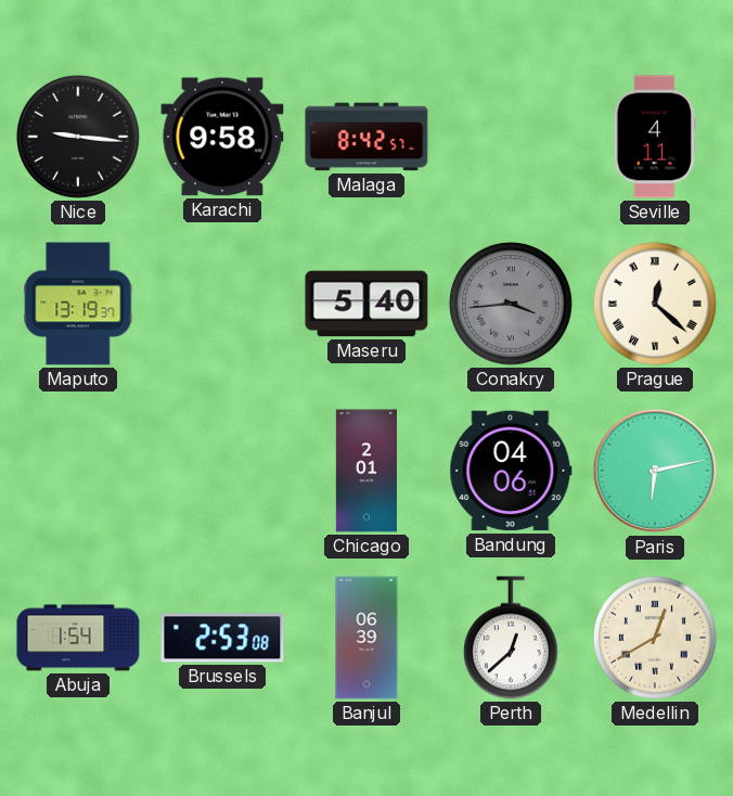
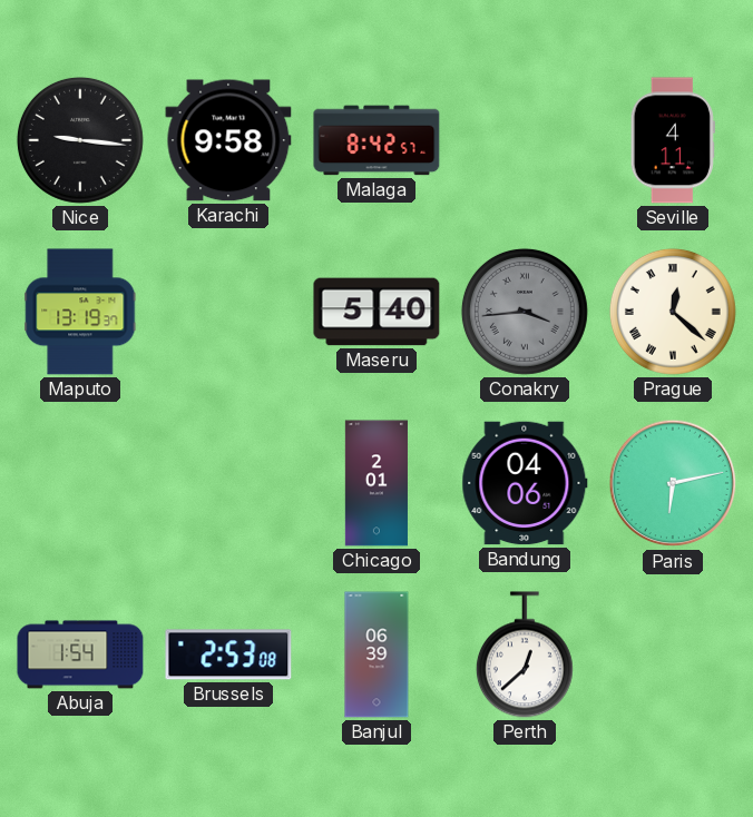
Medellin: 12:40 -> none
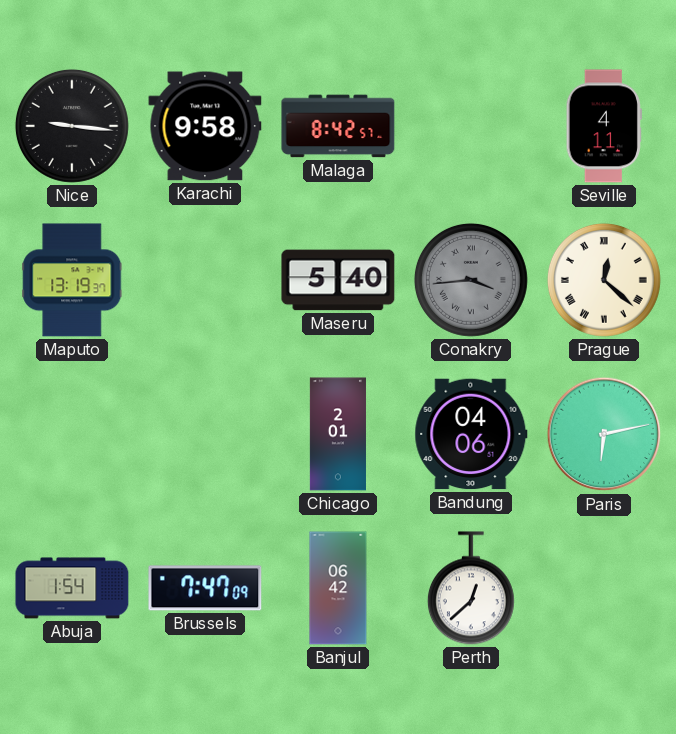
Brussels: 2:53 -> 7:47
Banjul: 06:39 -> 06:42
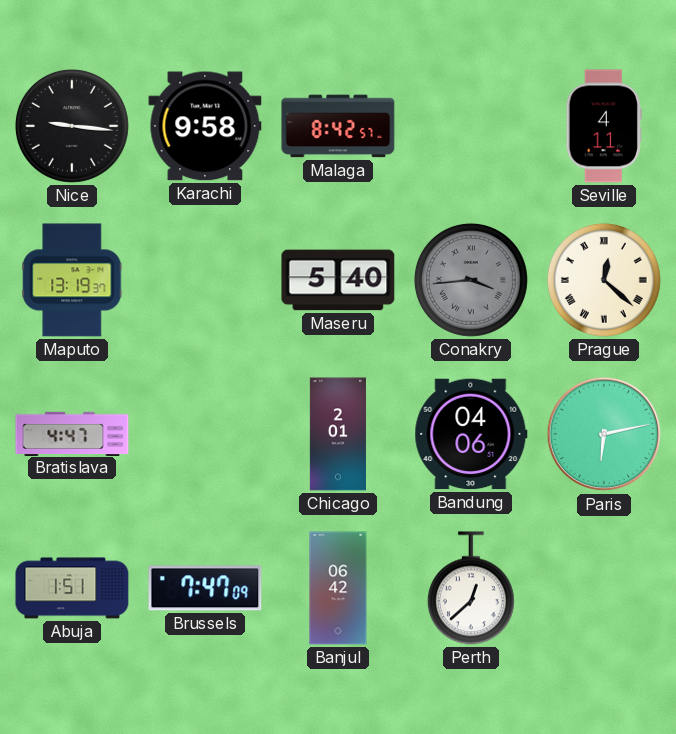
Bratislava: none -> 4:47
Abuja: 1:54 -> 1:51
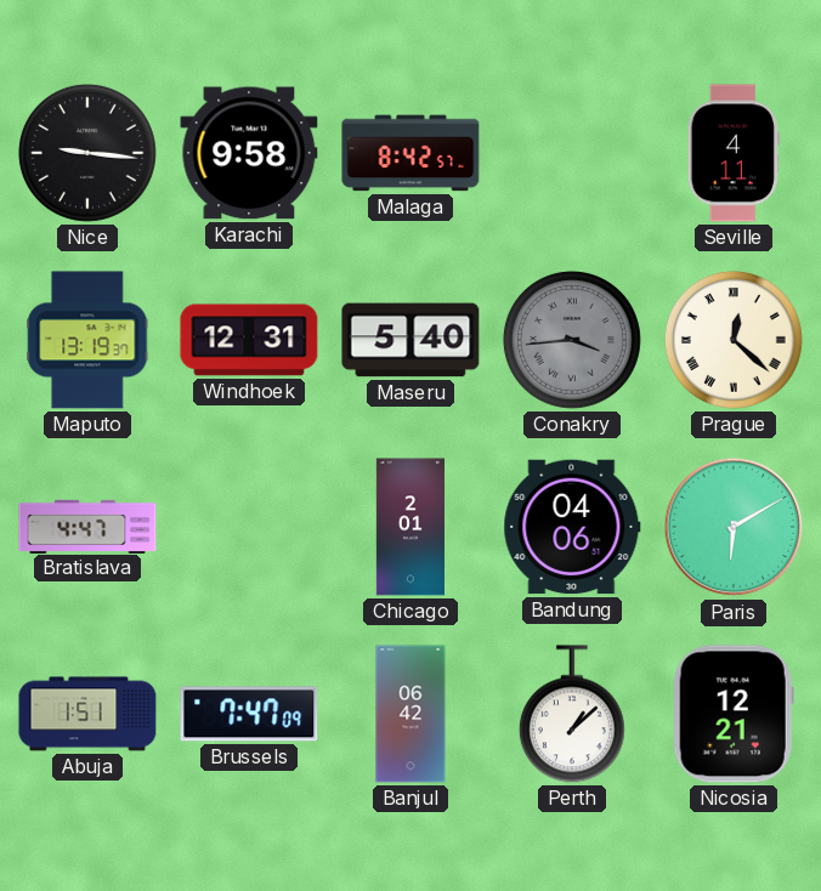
Windhoek: none -> 12:31
Paris: 6:13 -> 6:10
Perth: 12:38 -> 1:08
Nicosia: none -> 12:21
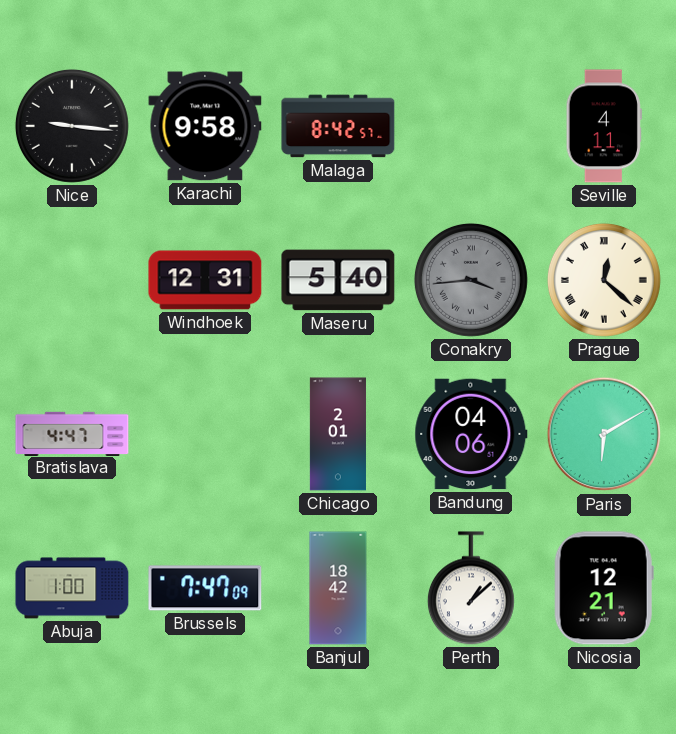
Maputo: 13:19 -> none
Abuja: 1:51 -> 1:00
Banjul: 06:42 -> 18:42
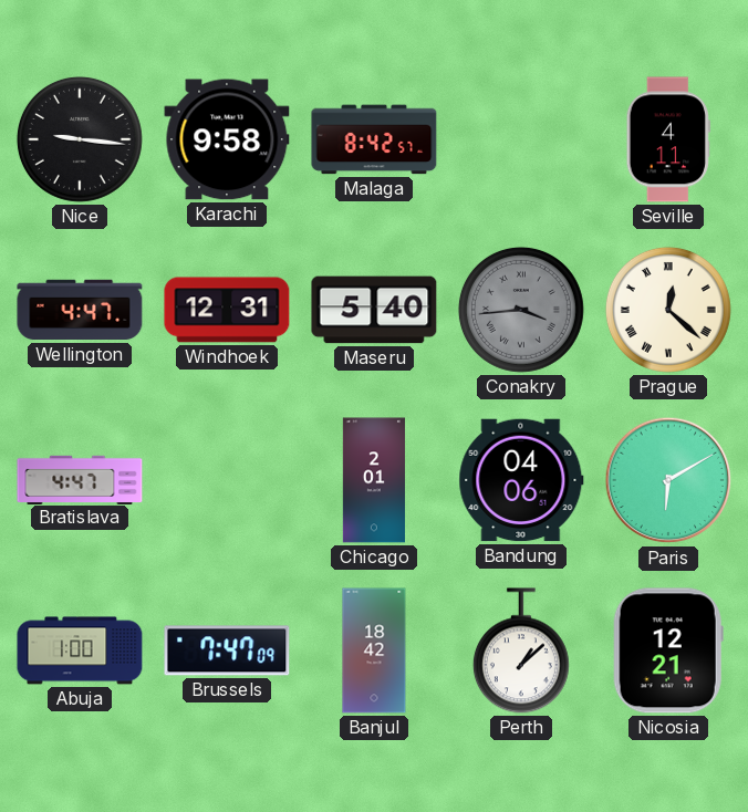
Wellington: none -> 4:47
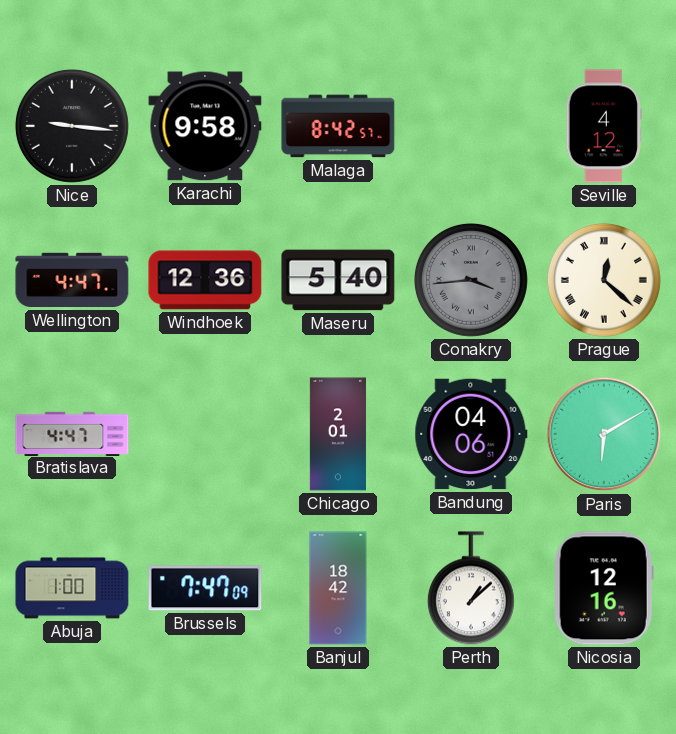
Seville: 4:11 -> 4:12
Windhoek: 12:31 -> 12:36
Nicosia: 12:21 -> 12:16
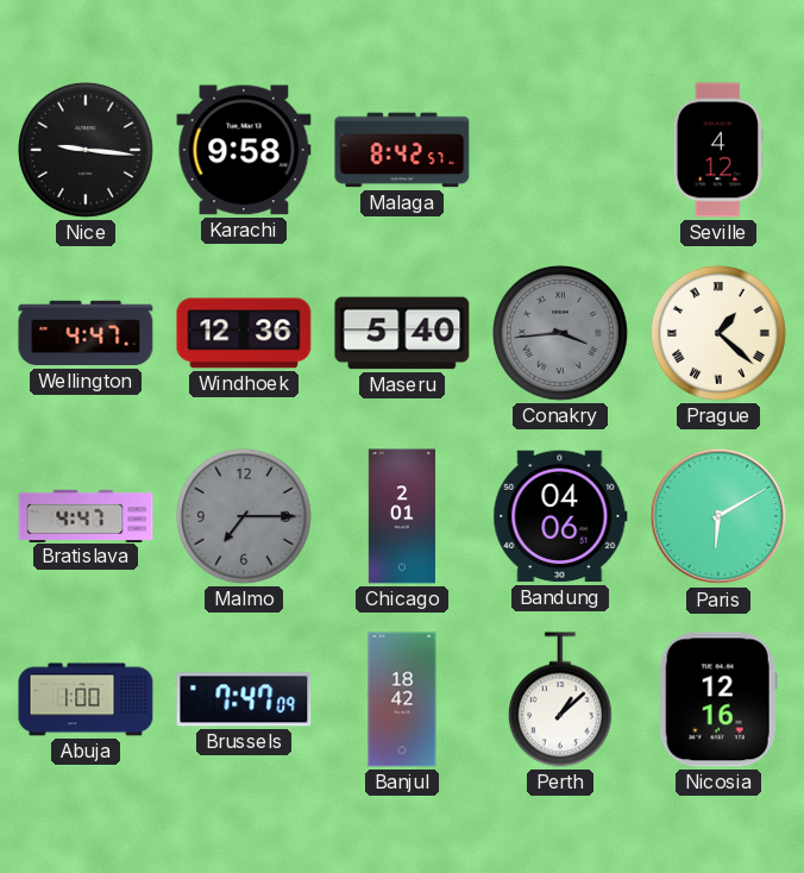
Prague: 12:22 -> 1:22
Malmo: none -> 7:15
